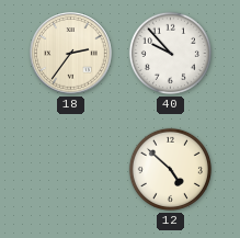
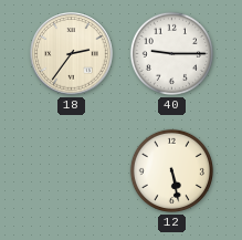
40: 9:53 -> 9:15
12: 4:52 -> 5:28
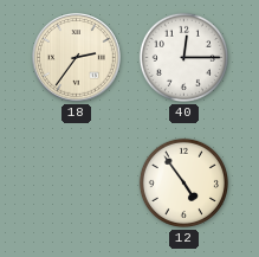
40: 9:15 -> 12:15
12: 5:28 -> 4:54
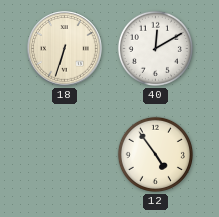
18: 2:36 -> 6:33
40: 12:15 -> 12:10
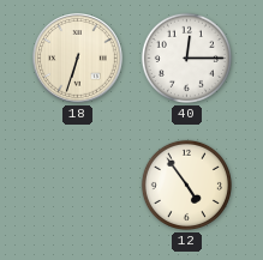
40: 12:10 -> 12:15
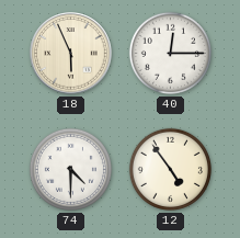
18: 6:33 -> 5:56
74: none -> 4:30
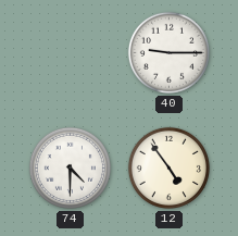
18: 5:56 -> none
40: 12:15 -> 9:15
